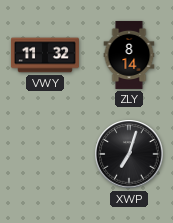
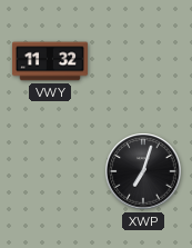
ZLY: 8:14 -> none
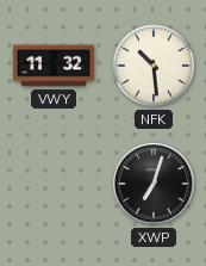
NFK: none -> 10:29
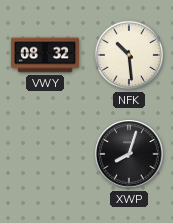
VWY: 11:32 -> 08:32
XWP: 7:03 -> 8:03
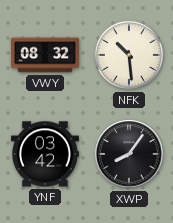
YNF: none -> 03:42
XWP: 8:03 -> 8:06
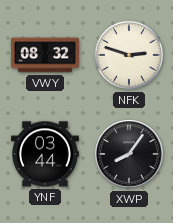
NFK: 10:29 -> 2:48
YNF: 03:42 -> 03:44
